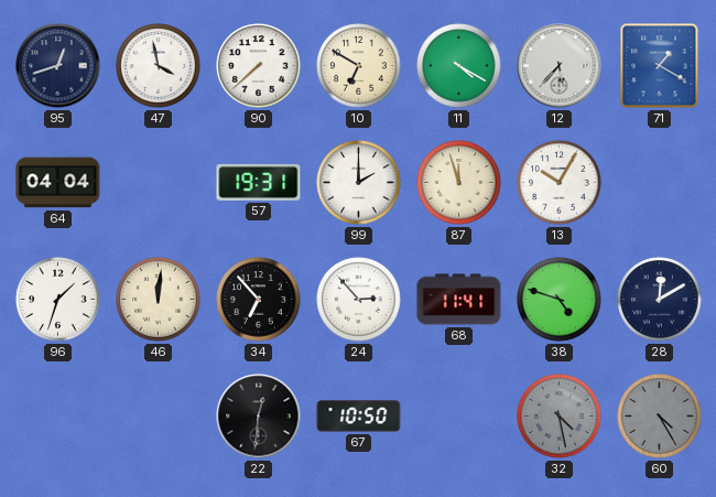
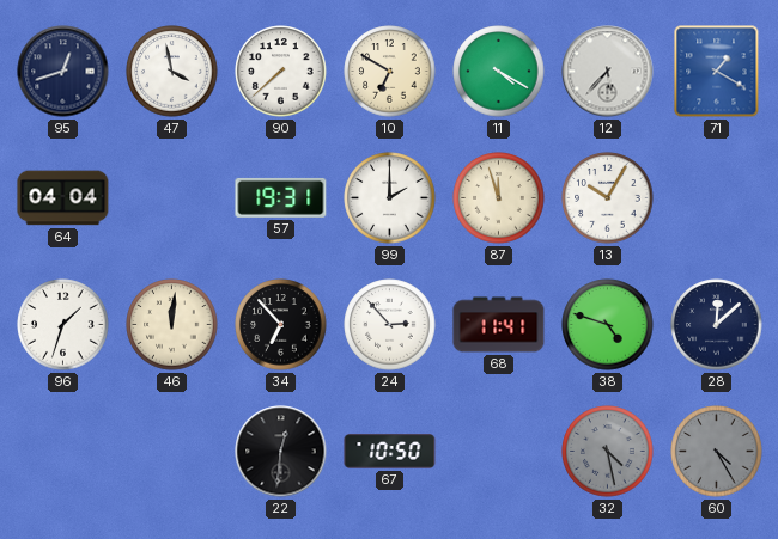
28: 12:10 -> 12:08
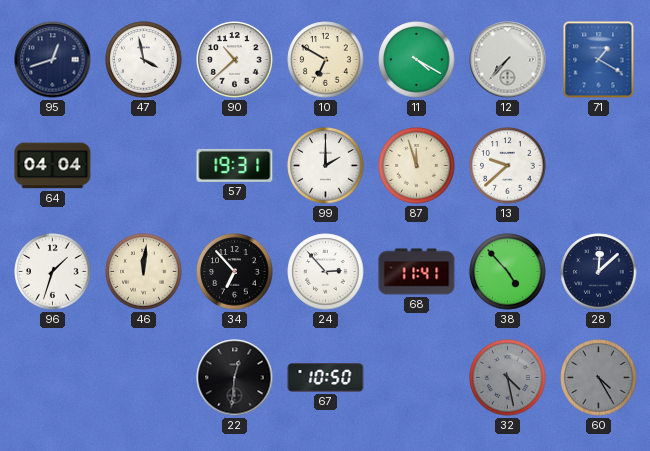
90: 7:38 -> 10:38
12: 5:37 -> 7:37
13: 10:05 -> 9:38
38: 4:48 -> 4:53
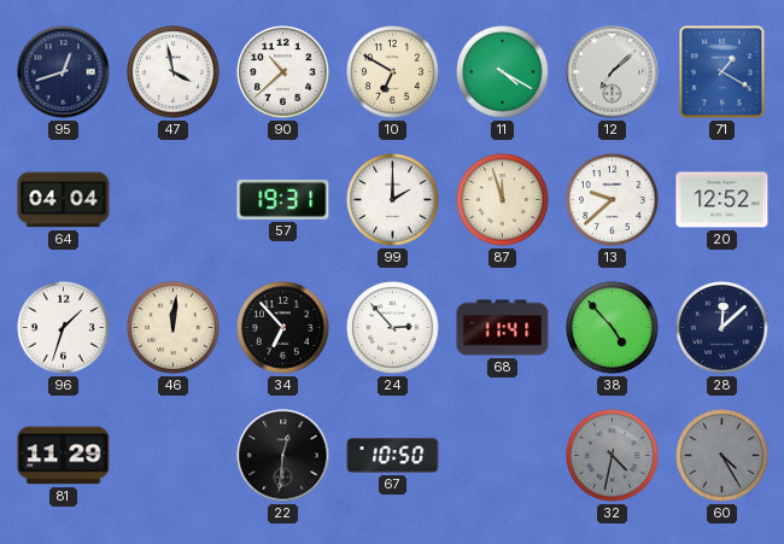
12: 7:37 -> 7:08
20: none -> 12:52
81: none -> 11:29
32: 4:28 -> 4:32
